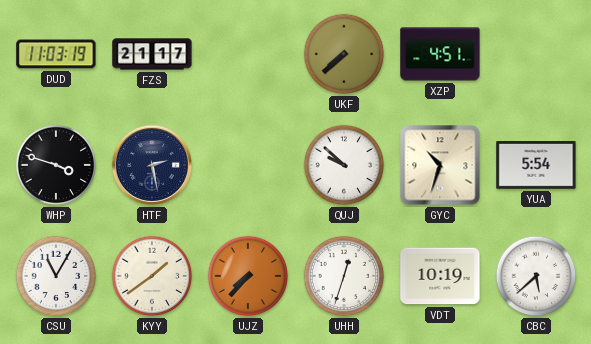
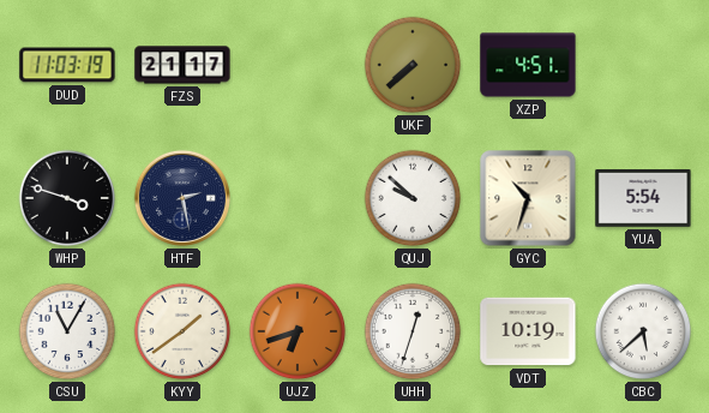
UJZ: 7:37 -> 6:42
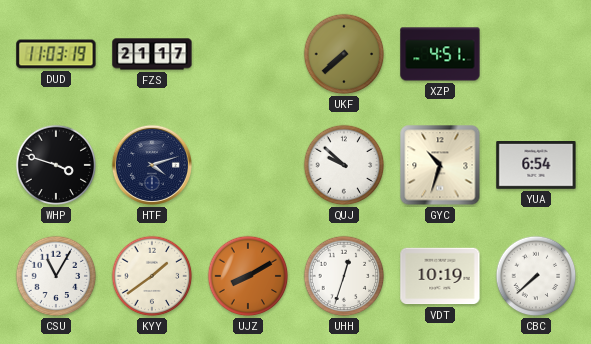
HTF: 2:28 -> 4:12
YUA: 5:54 -> 6:54
UJZ: 6:42 -> 8:10
CBC: 5:38 -> 7:38
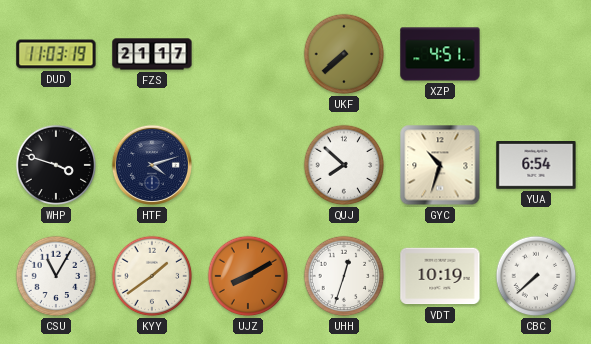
QUJ: 9:52 -> 7:52
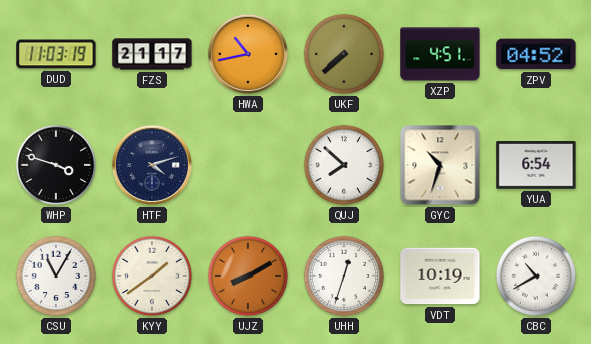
HWA: none -> 10:43
ZPV: none -> 04:52
CBC: 7:38 -> 10:40
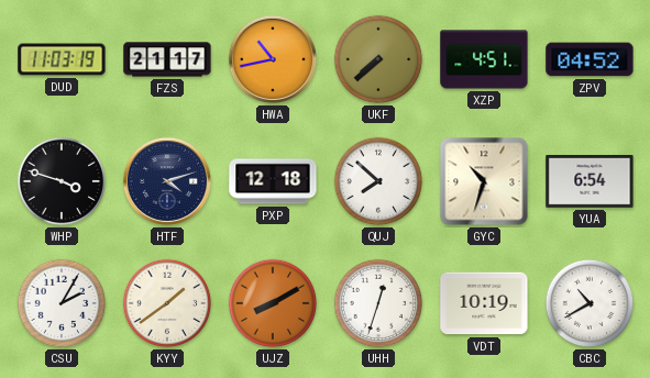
PXP: none -> 12:18
CSU: 11:05 -> 2:05
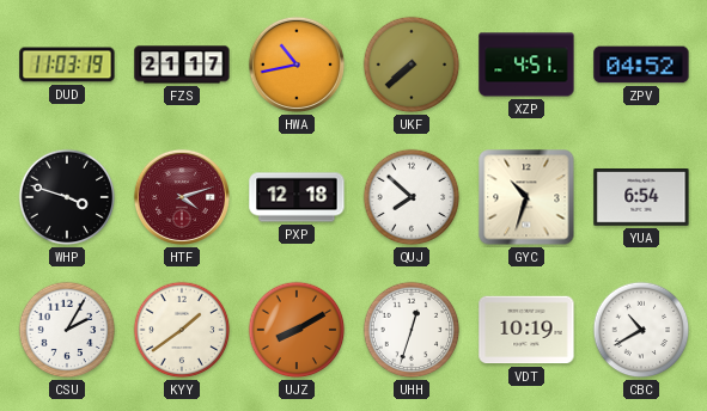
HTF dial: navy -> burgundy
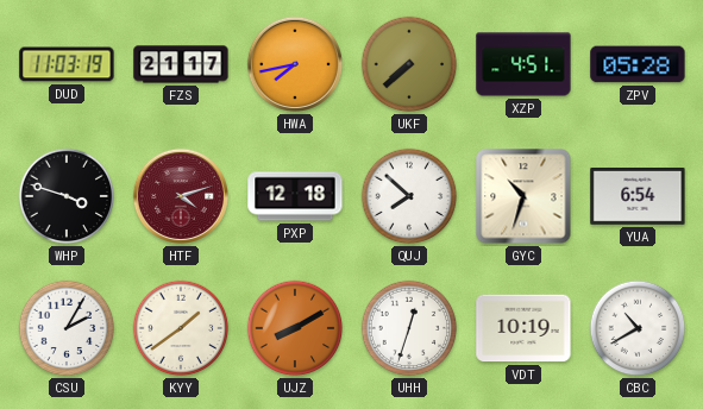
HWA: 10:43 -> 7:43
ZPV: 04:52 -> 05:28
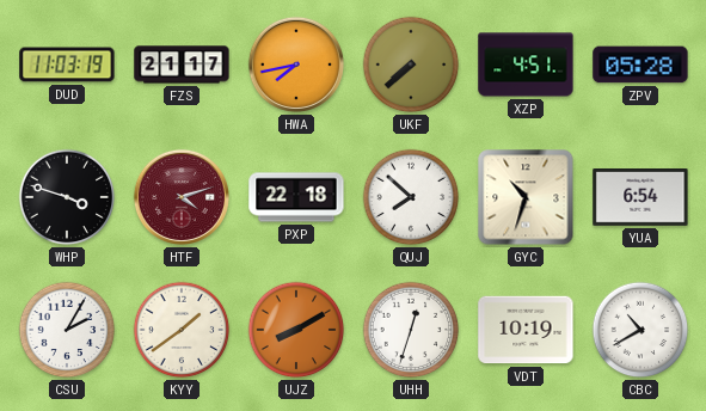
PXP: 12:18 -> 22:18
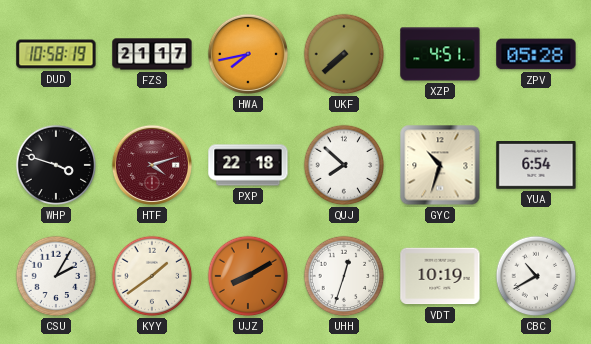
DUD: 11:03 -> 10:58
